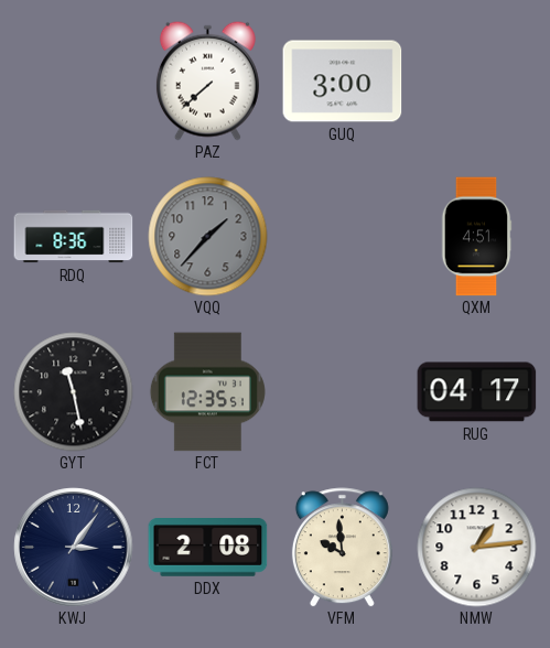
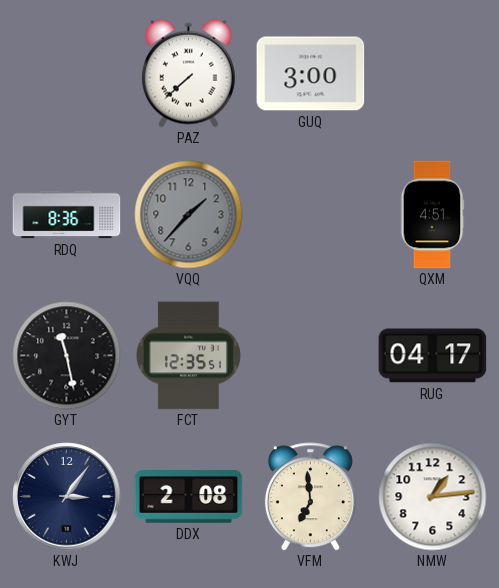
VFM: 9:59 -> 6:59
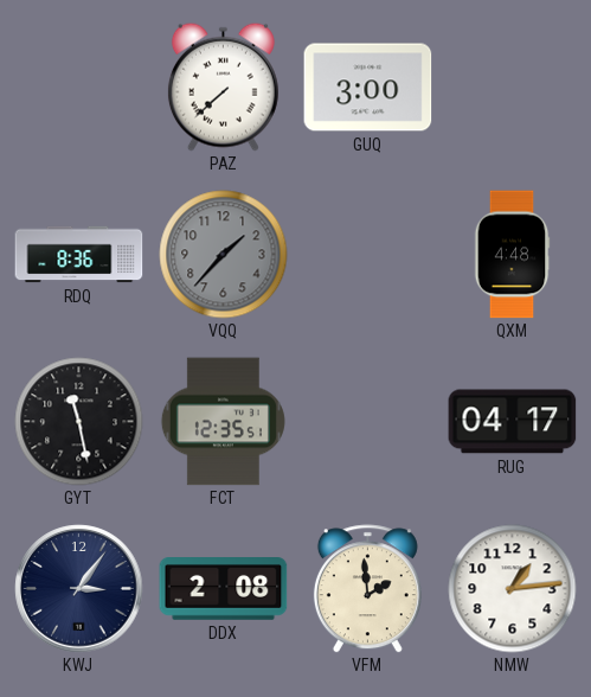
QXM: 4:51 -> 4:48
VFM: 6:59 -> 1:59
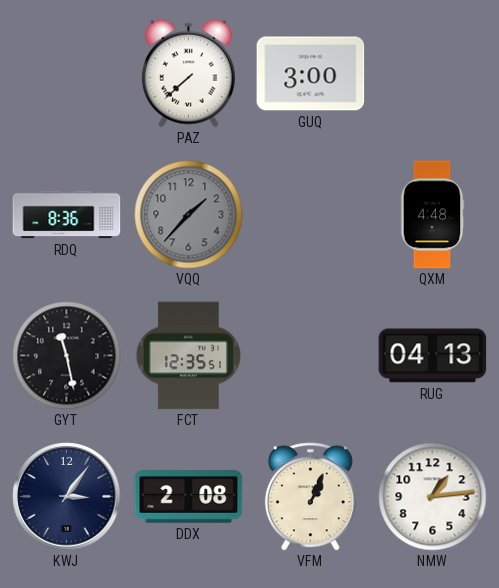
RUG: 04:17 -> 04:13
VFM: 1:59 -> 1:04
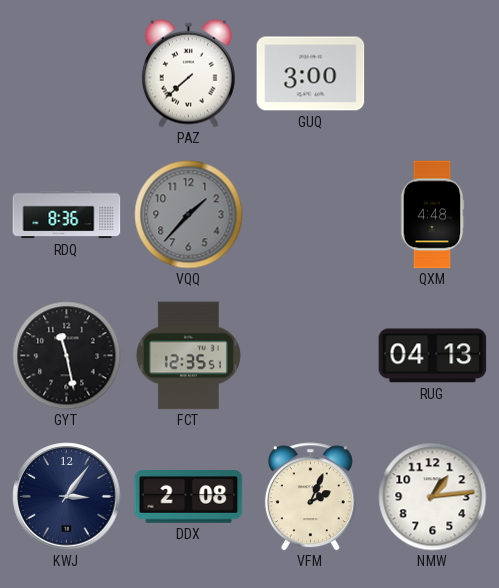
VFM: 1:04 -> 2:04
